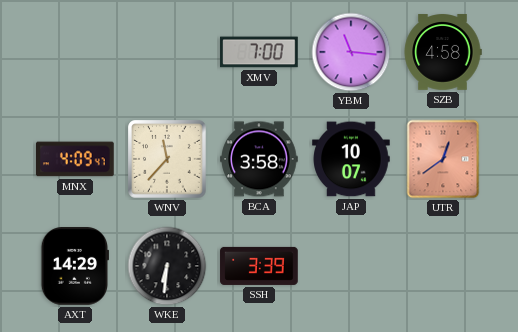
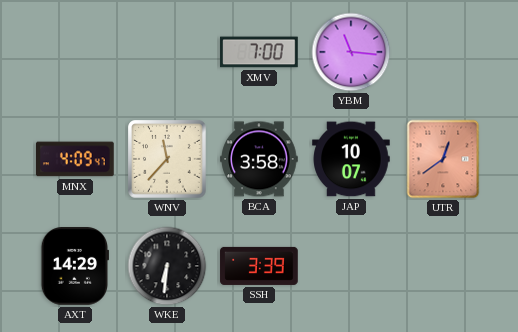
SZB: 4:58 -> none
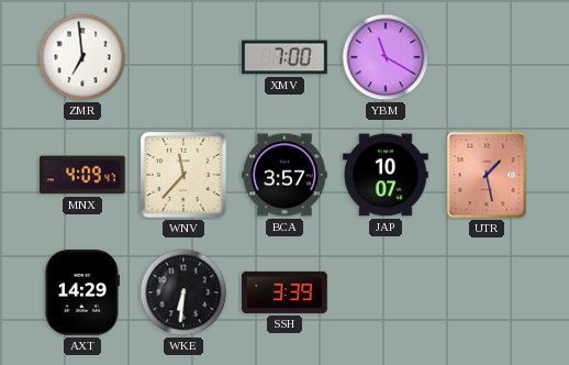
ZMR: none -> 6:59
YBM: 11:16 -> 11:20
BCA: 3:58 -> 3:57
UTR: 12:39 -> 1:28
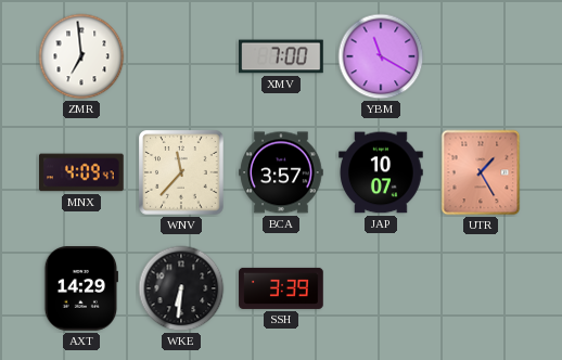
UTR: 1:28 -> 1:25
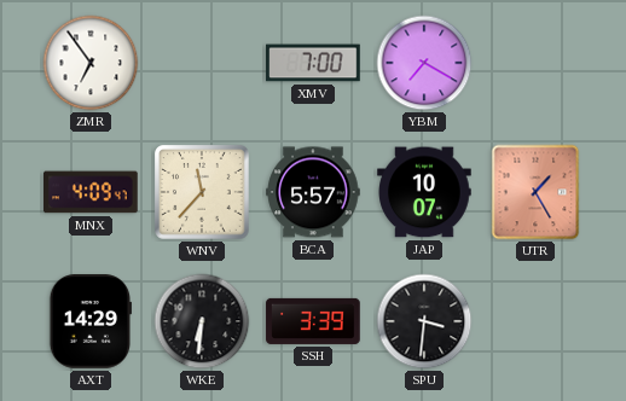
ZMR: 6:59 -> 6:54
YBM: 11:20 -> 7:20
BCA: 3:57 -> 5:57
SPU: none -> 3:31
